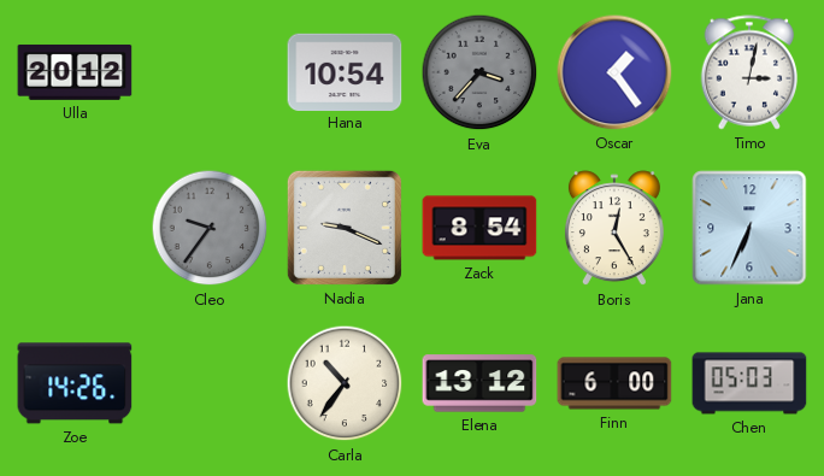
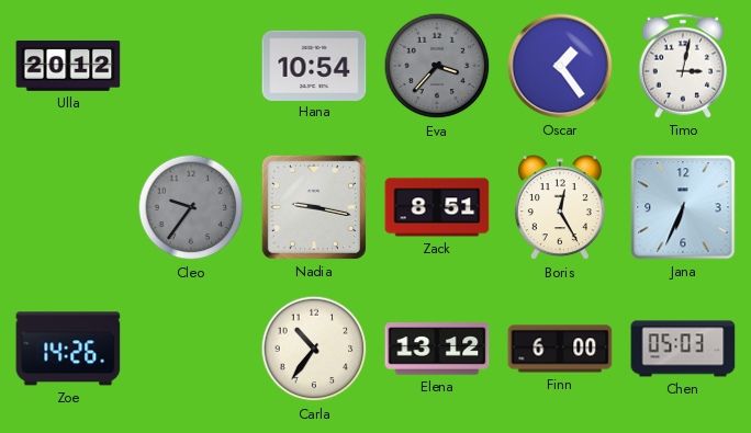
Nadia: 9:19 -> 9:17
Zack: 8:54 -> 8:51
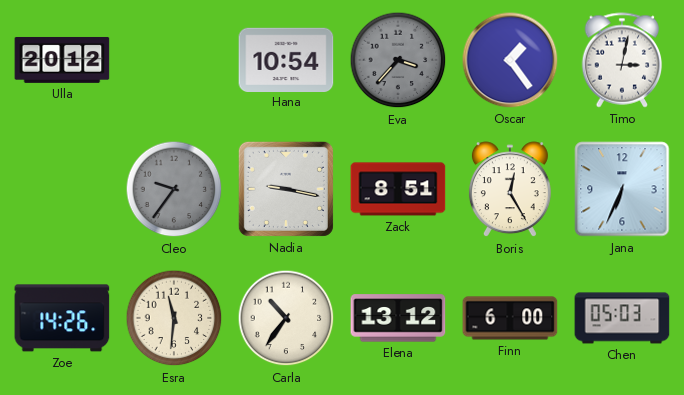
Esra: none -> 11:31
